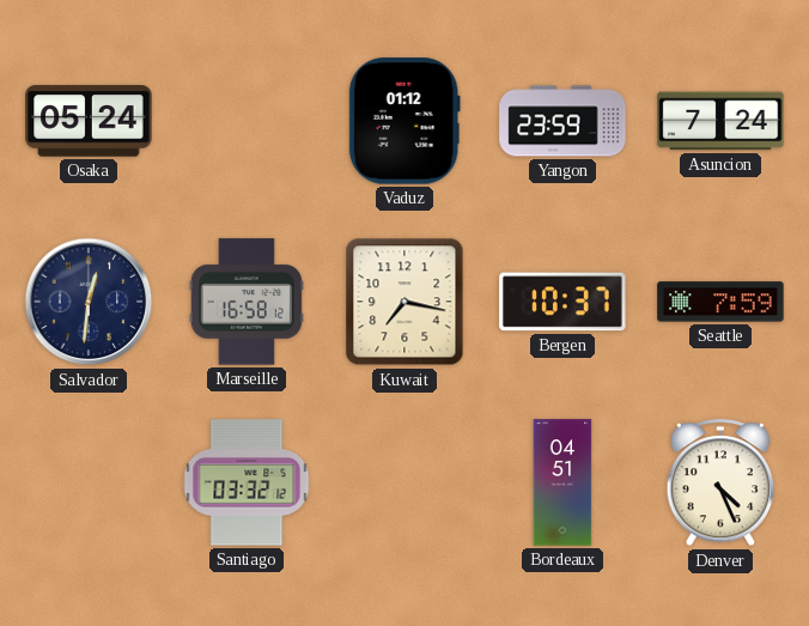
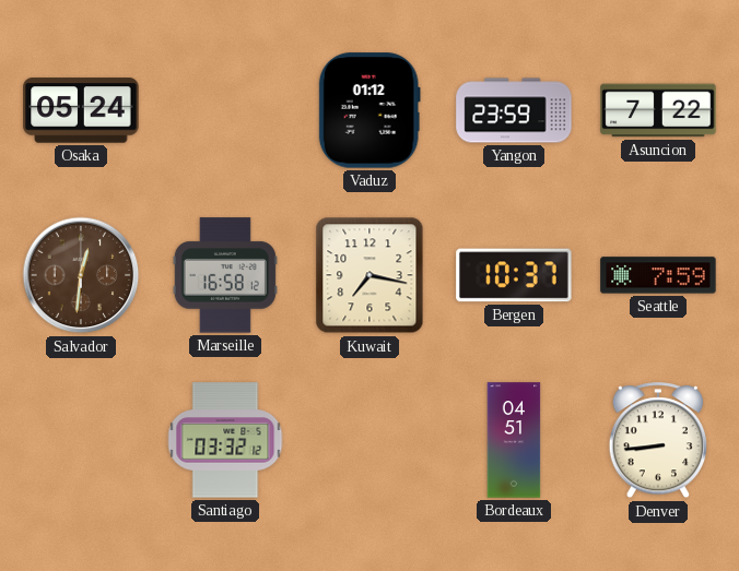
Asuncion: 7:24 -> 7:22
Salvador dial: navy -> brown
Denver: 4:26 -> 8:44
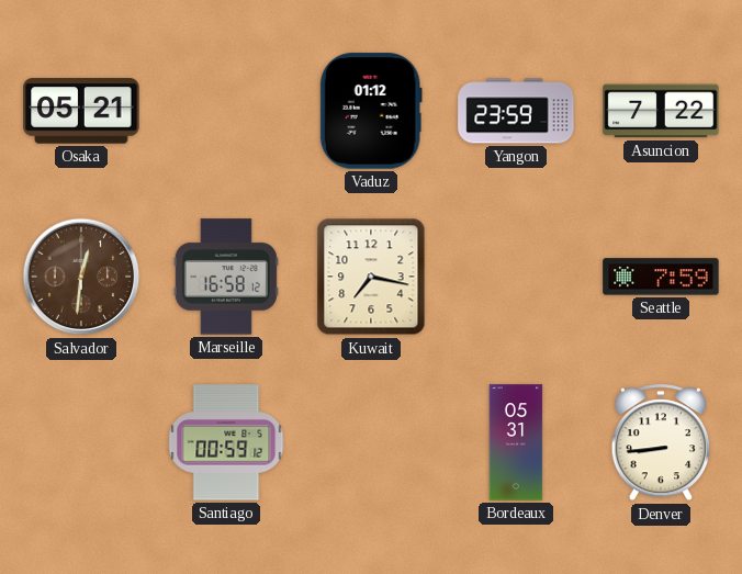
Osaka: 05:24 -> 05:21
Bergen: 10:37 -> none
Santiago: 03:32 -> 00:59
Bordeaux: 04:51 -> 05:31
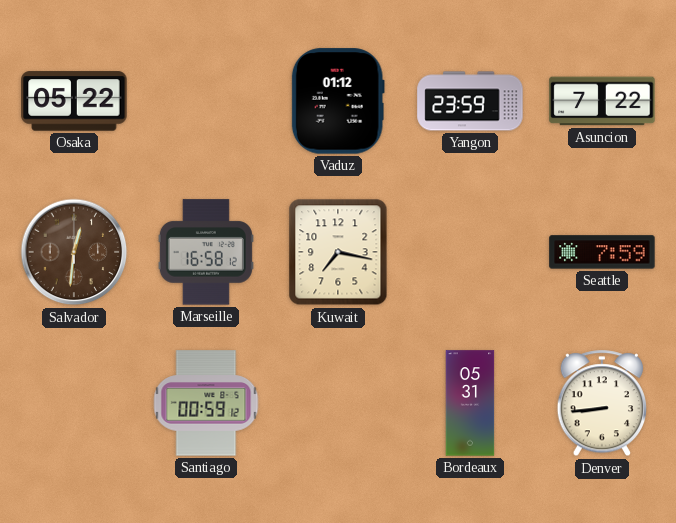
Osaka: 05:21 -> 05:22
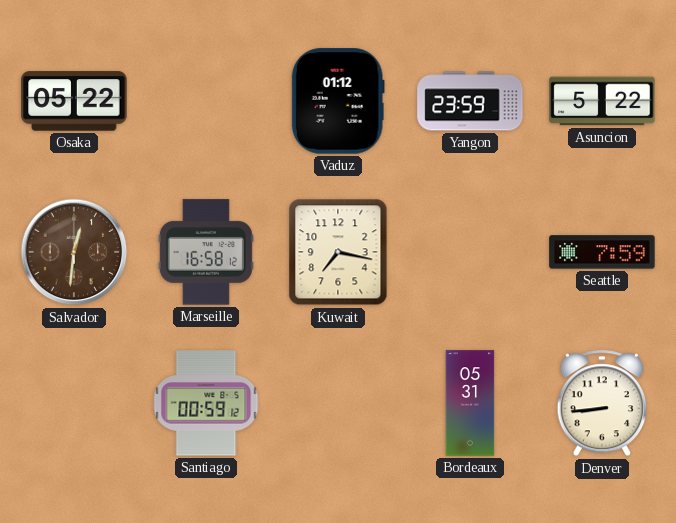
Asuncion: 7:22 -> 5:22
